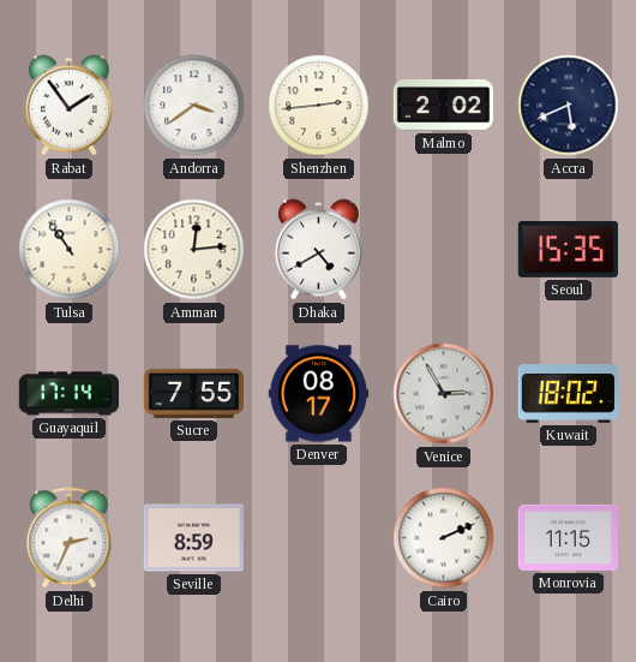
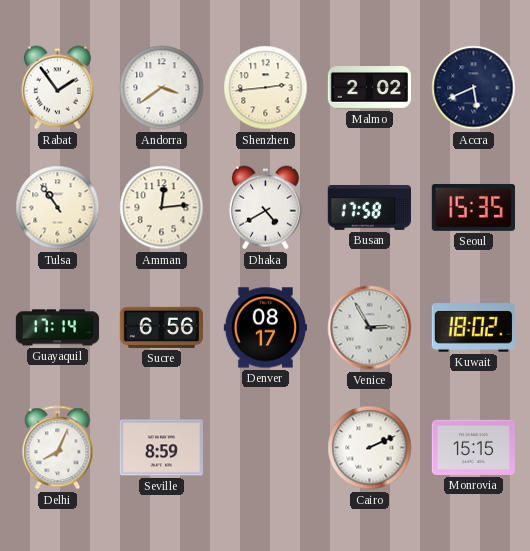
Busan: none -> 17:58
Sucre: 7:55 -> 6:56
Delhi: 2:34 -> 8:04
Monrovia: 11:15 -> 15:15
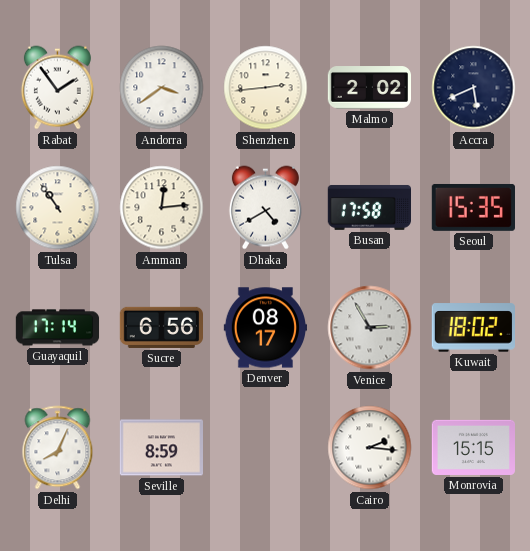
Cairo: 2:11 -> 2:16
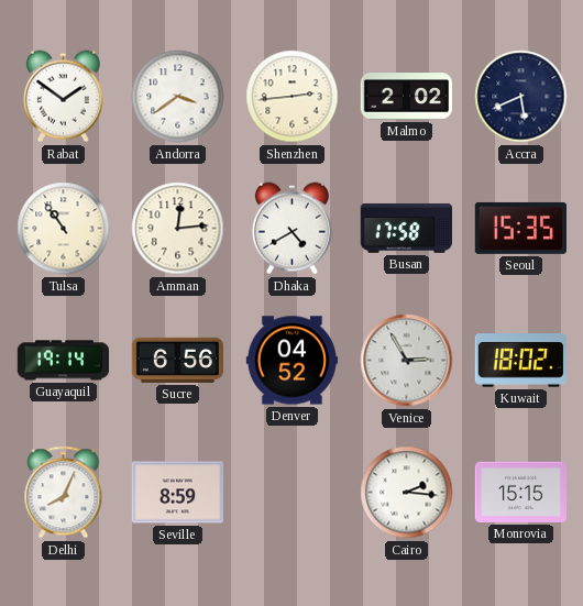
Rabat: 1:54 -> 1:51
Guayaquil: 17:14 -> 19:14
Denver: 08:17 -> 04:52
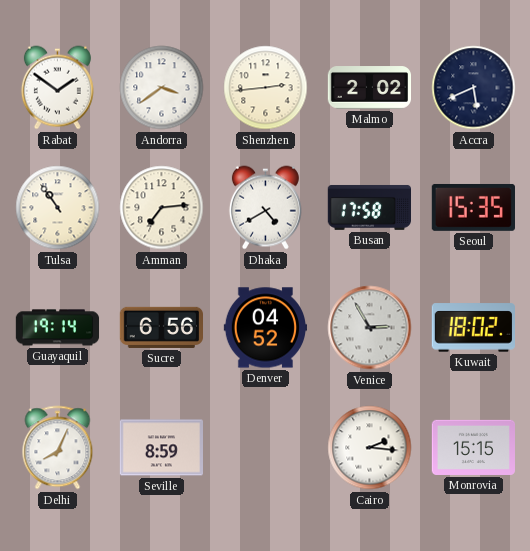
Amman: 12:14 -> 7:14
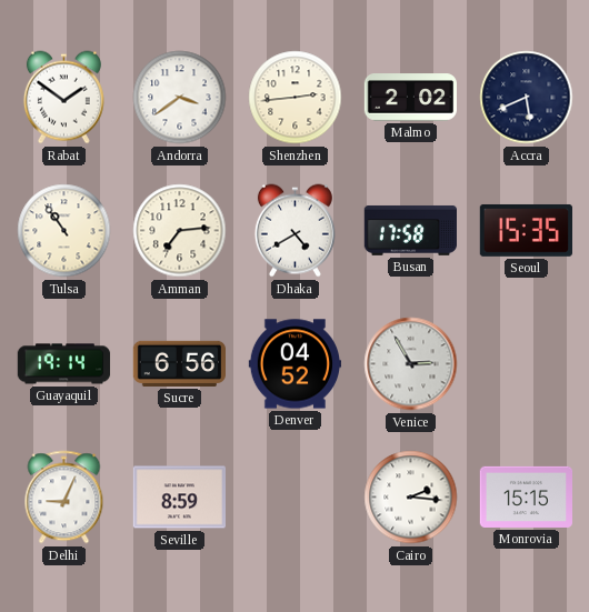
Kuwait: 18:02 -> none
Delhi: 8:04 -> 9:04
